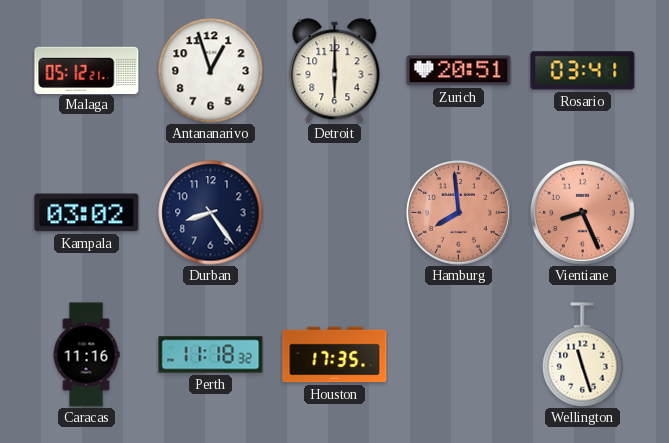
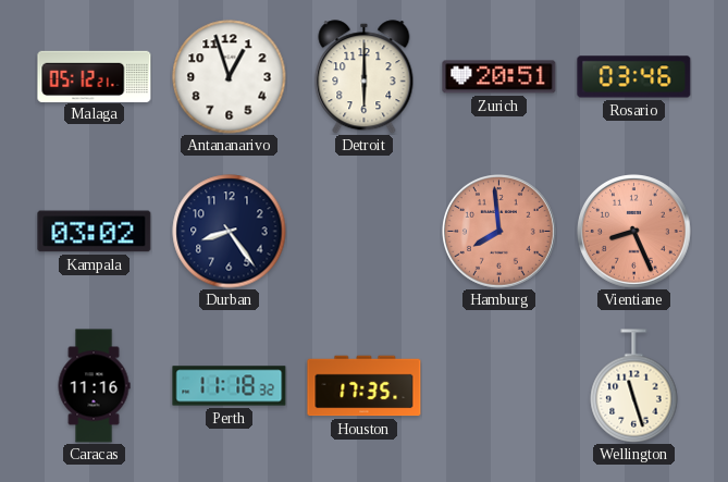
Rosario: 03:41 -> 03:46
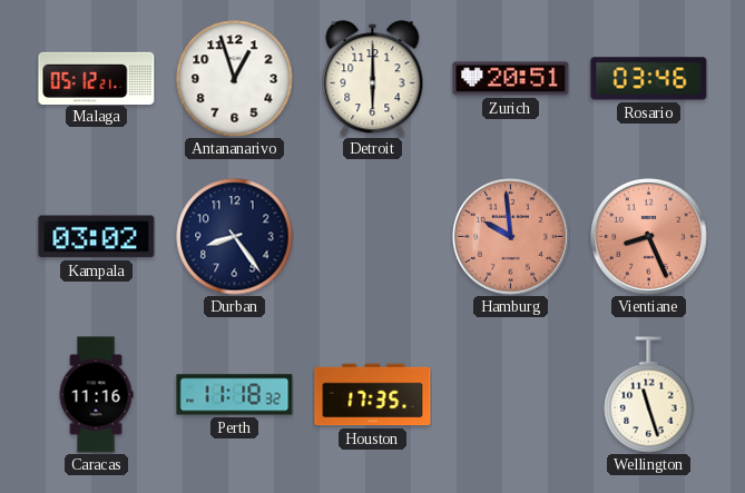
Hamburg: 7:59 -> 9:59
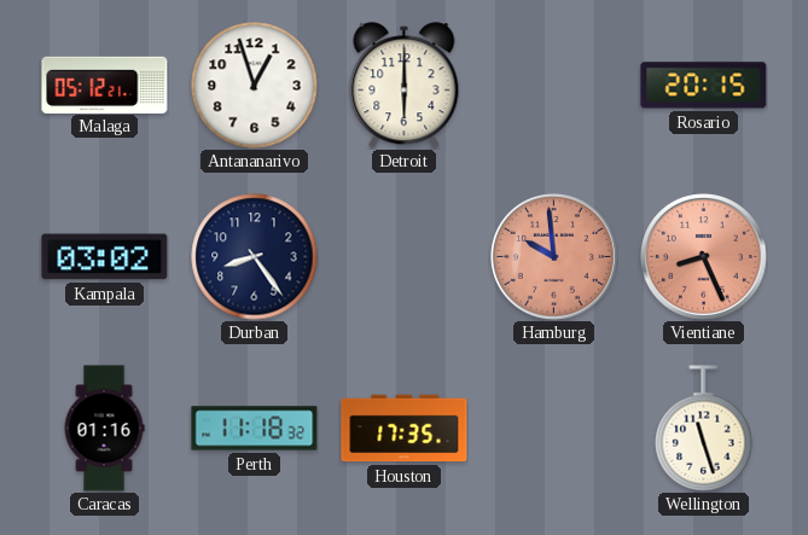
Zurich: 20:51 -> none
Rosario: 03:46 -> 20:15
Caracas: 11:16 -> 01:16
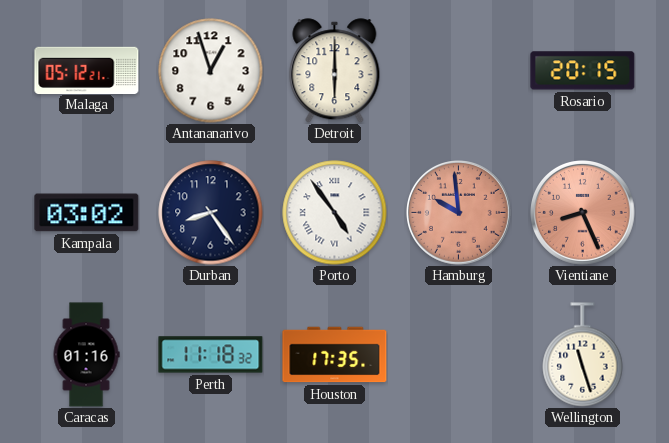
Porto: none -> 4:54
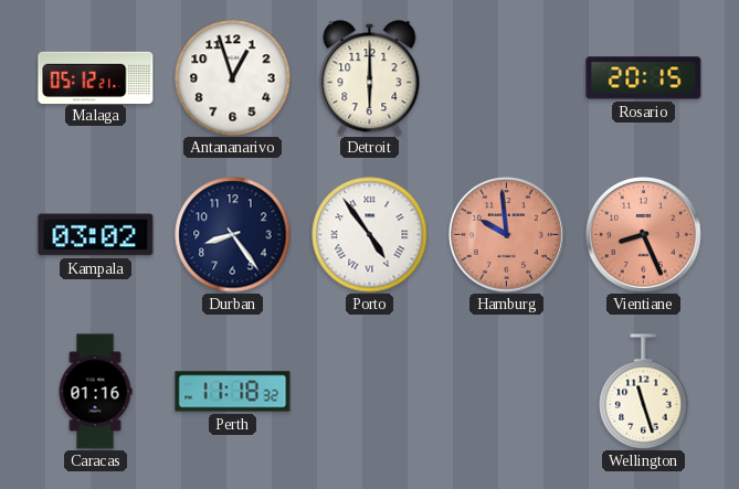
Houston: 17:35 -> none
